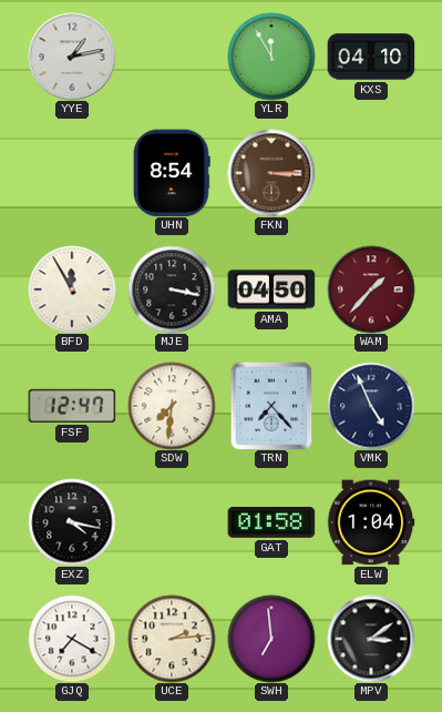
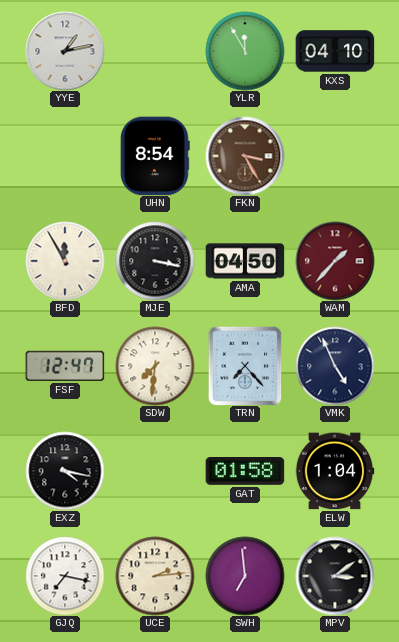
FKN: 3:15 -> 3:25
GJQ: 7:20 -> 7:17
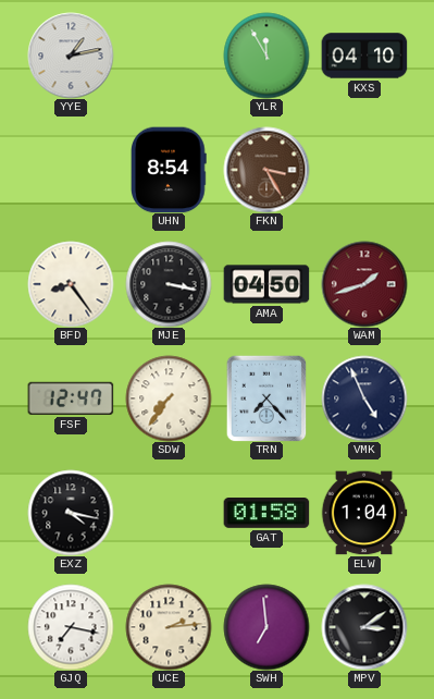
BFD: 11:55 -> 8:24
WAM: 1:37 -> 1:42
SDW: 7:31 -> 7:36
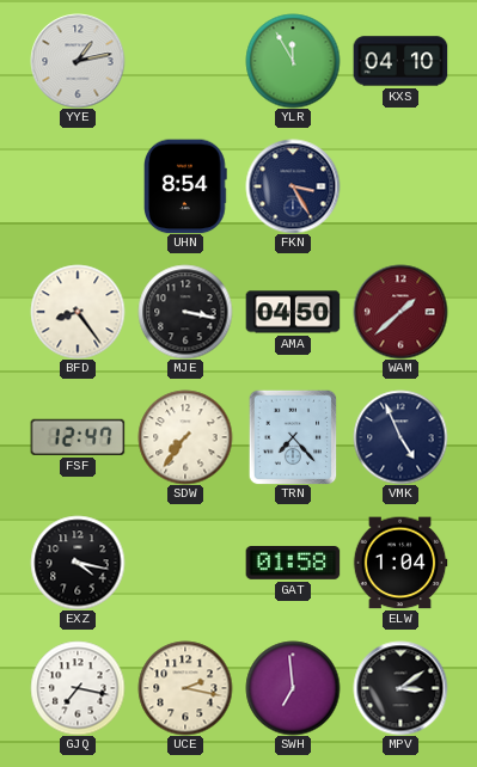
FKN dial: brown -> navy
WAM: 1:42 -> 1:38
UCE: 2:14 -> 2:17
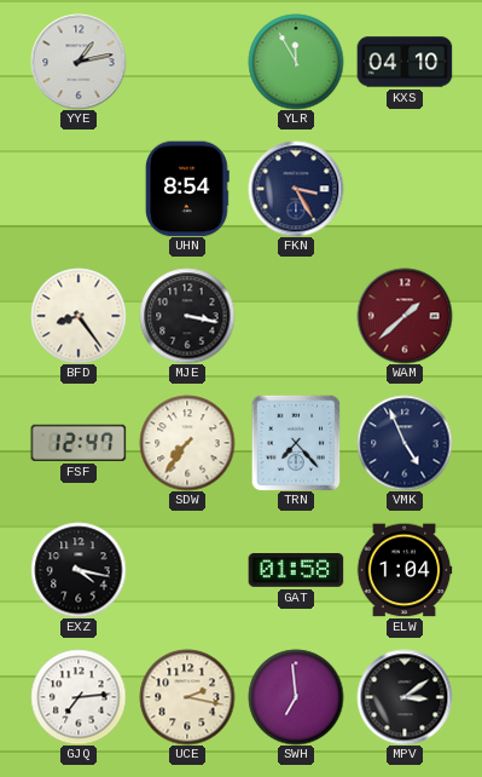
AMA: 04:50 -> none
GJQ: 7:17 -> 7:14
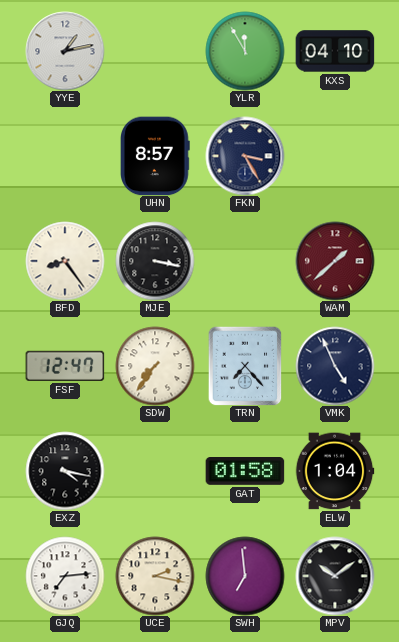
UHN: 8:54 -> 8:57
MPV: 3:09 -> 10:09
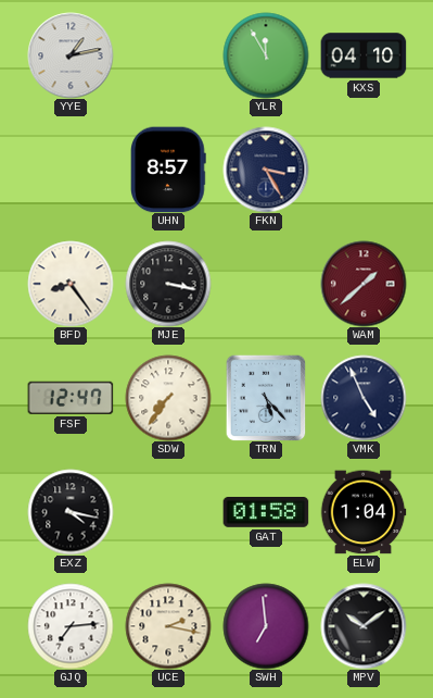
TRN: 7:23 -> 5:23
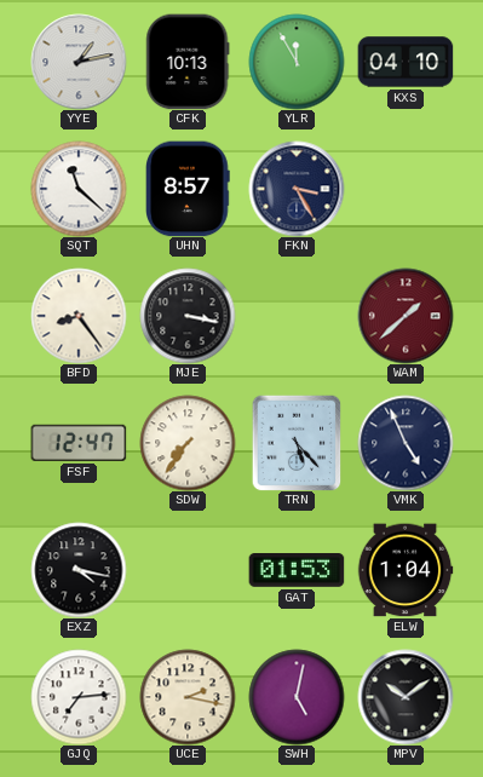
CFK: none -> 10:13
SQT: none -> 11:22
GAT: 01:58 -> 01:53
SWH: 6:59 -> 5:02
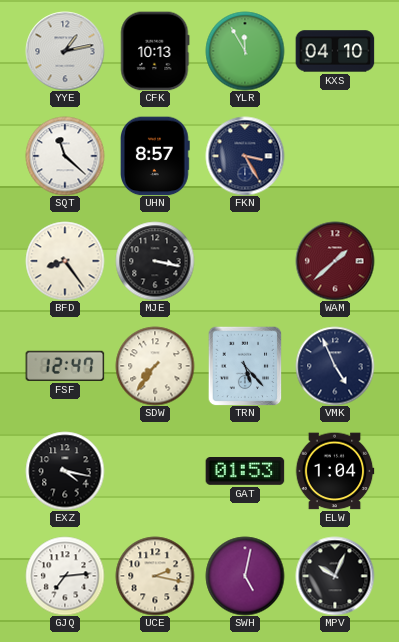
MPV: 10:09 -> 10:04
